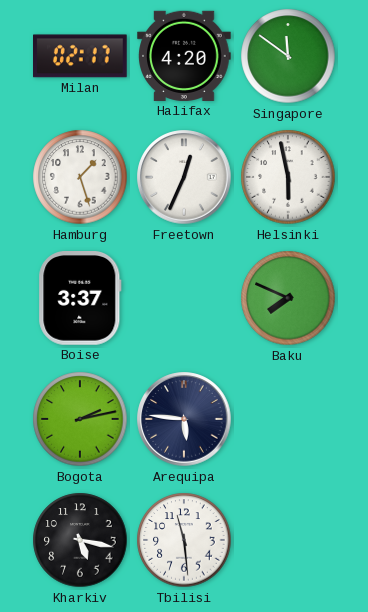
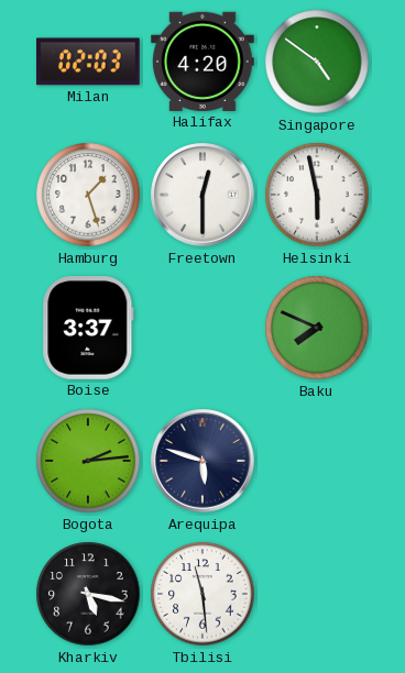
Milan: 02:17 -> 02:03
Singapore: 11:51 -> 4:51
Freetown: 12:34 -> 12:30
Bogota: 2:13 -> 2:14
Arequipa: 5:46 -> 5:48
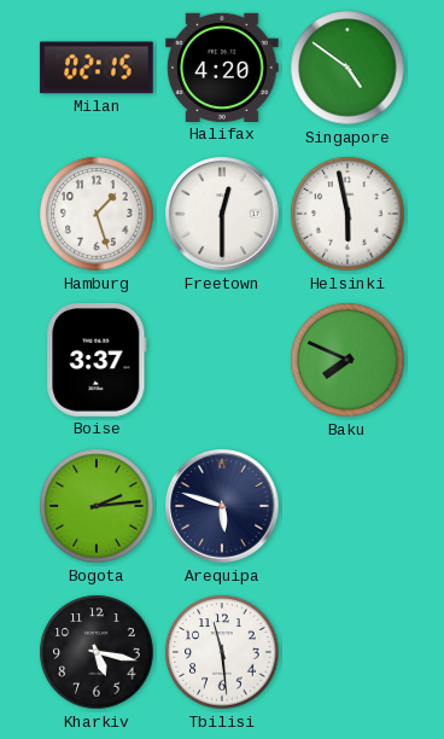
Milan: 02:03 -> 02:15
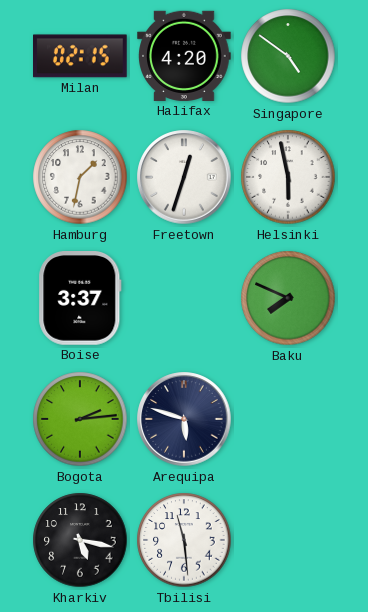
Hamburg: 1:27 -> 1:32
Freetown: 12:30 -> 12:33
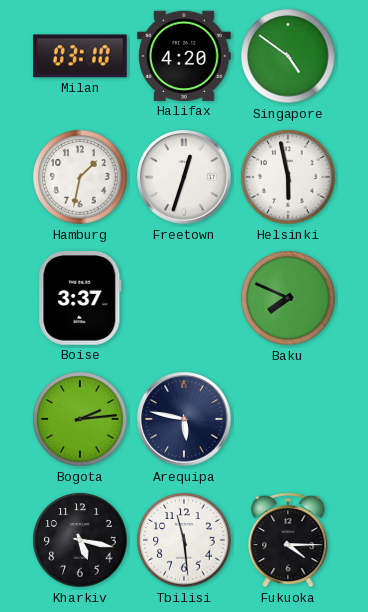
Milan: 02:15 -> 03:10
Arequipa: 5:48 -> 5:47
Fukuoka: none -> 4:15
